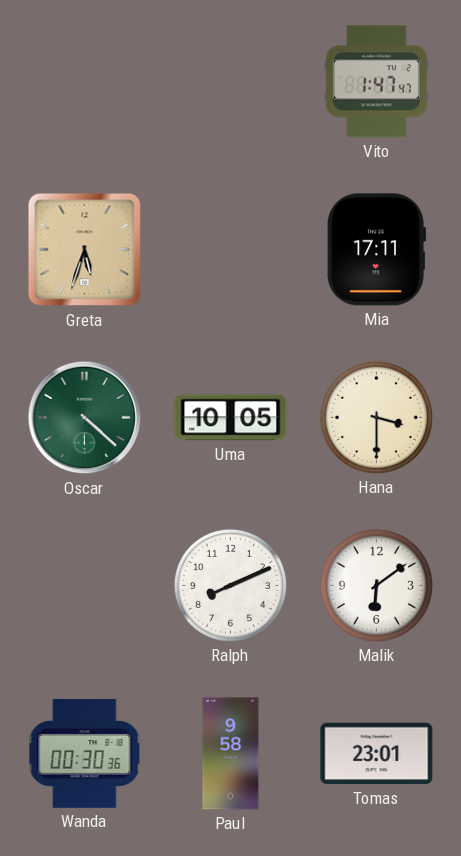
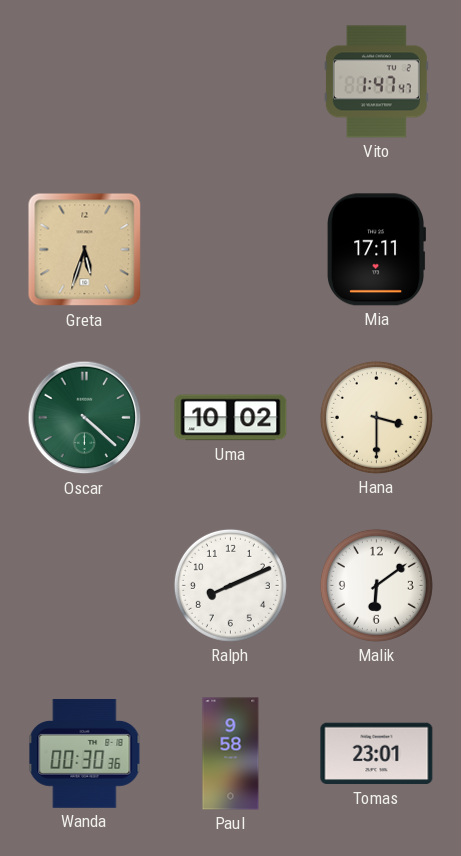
Uma: 10:05 -> 10:02
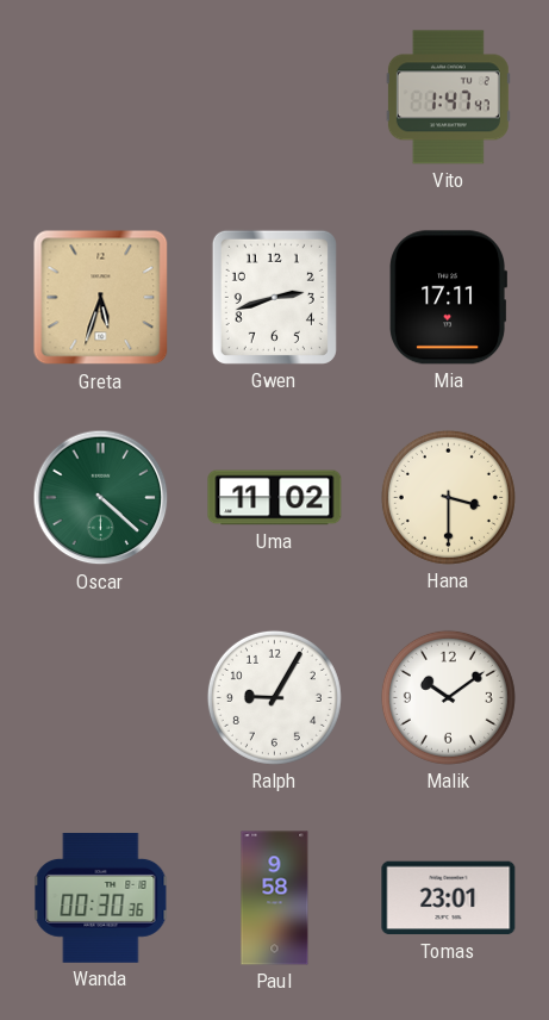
Gwen: none -> 2:42
Uma: 10:02 -> 11:02
Ralph: 8:11 -> 9:05
Malik: 6:09 -> 10:09
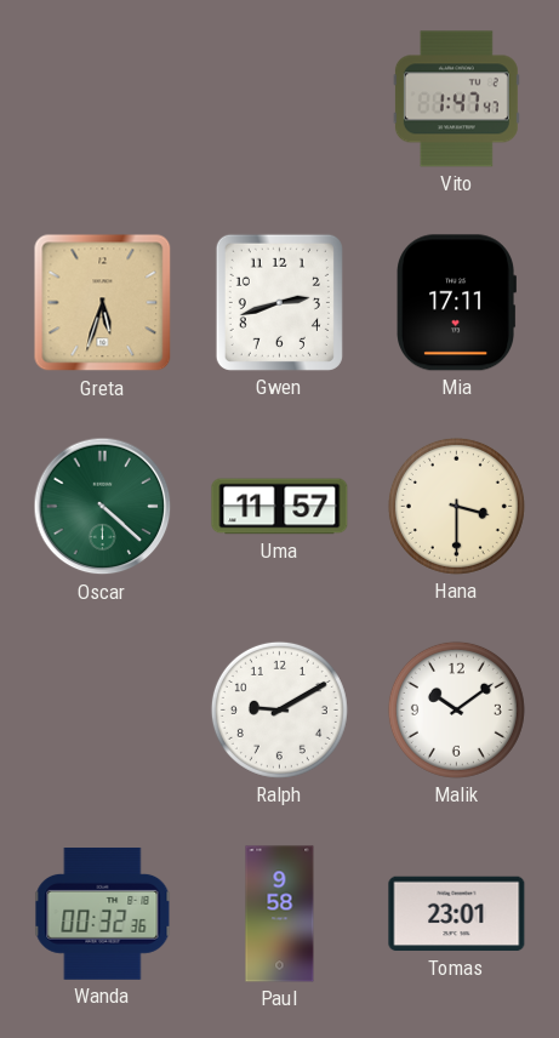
Uma: 11:02 -> 11:57
Ralph: 9:05 -> 9:10
Wanda: 00:30 -> 00:32
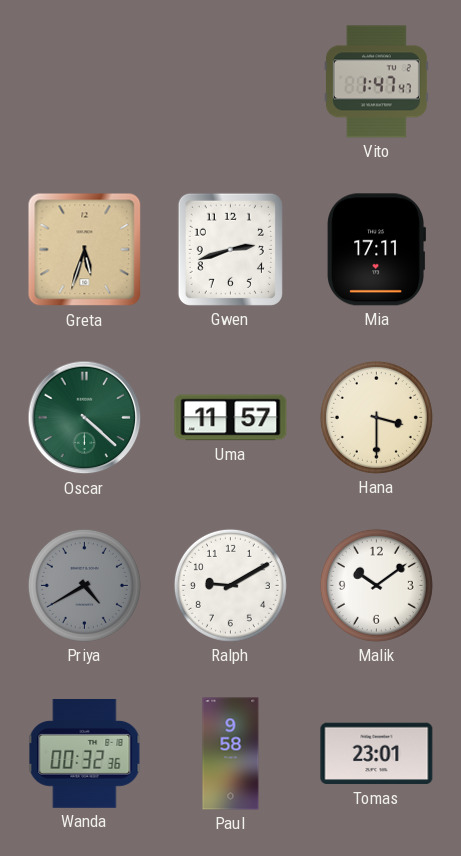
Priya: none -> 4:40
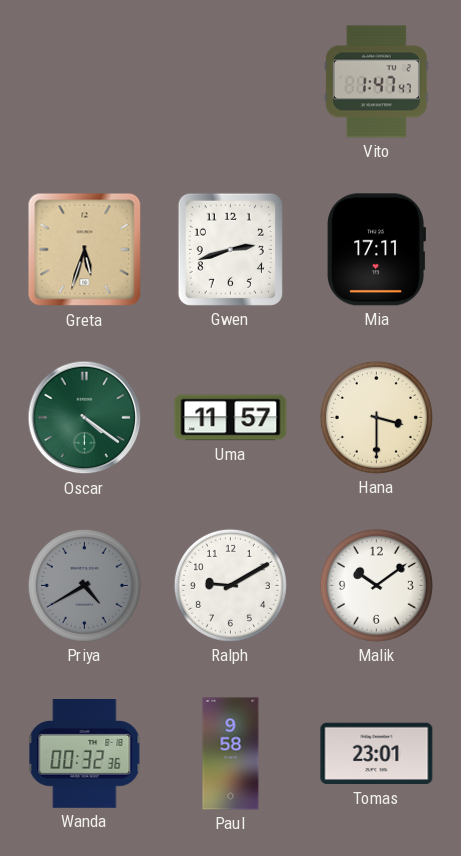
Oscar: 4:22 -> 4:21
